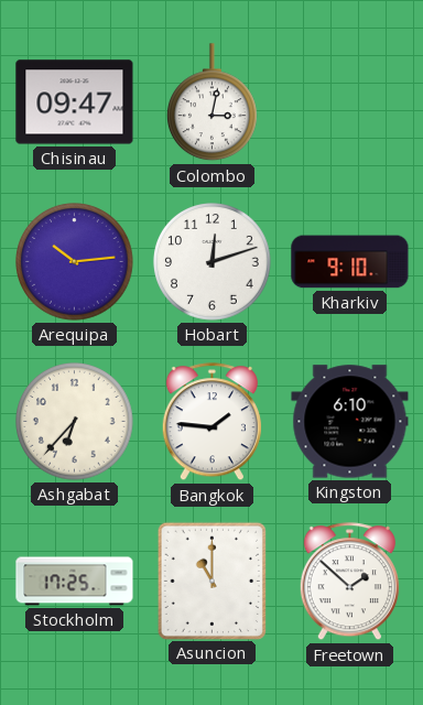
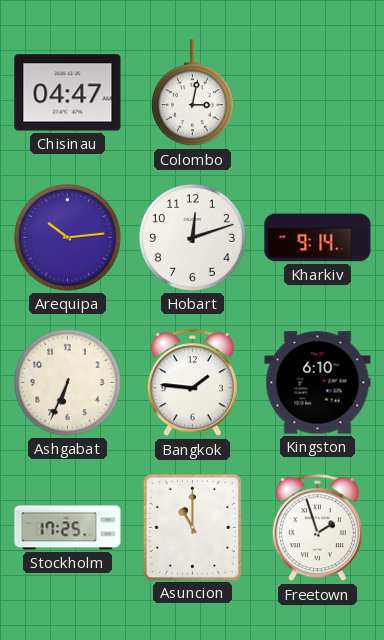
Chisinau: 09:47 -> 04:47
Kharkiv: 9:10 -> 9:14
Ashgabat: 6:37 -> 6:34
Freetown: 1:52 -> 1:57
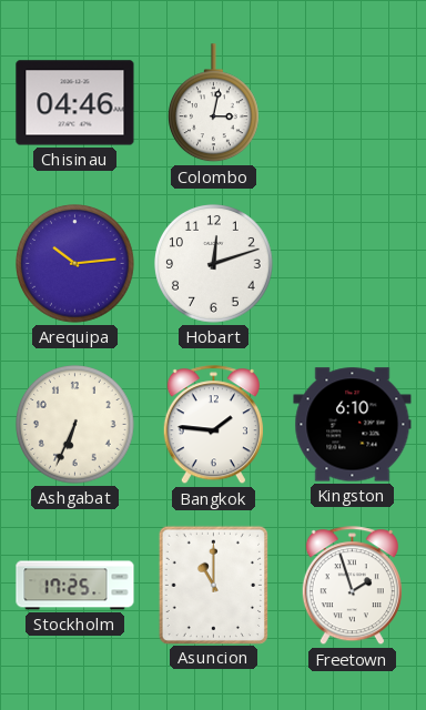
Chisinau: 04:47 -> 04:46
Kharkiv: 9:14 -> none
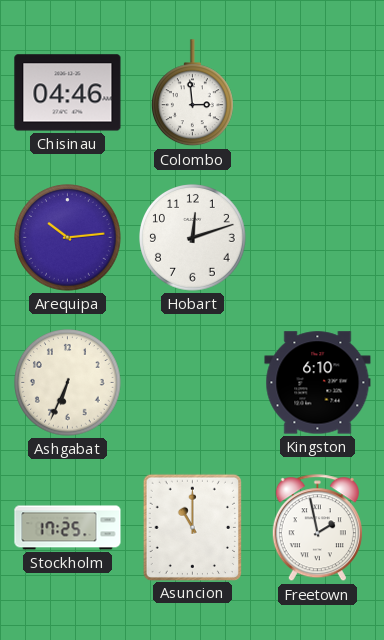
Colombo: 3:02 -> 2:59
Bangkok: 1:46 -> none
Freetown: 1:57 -> 1:58
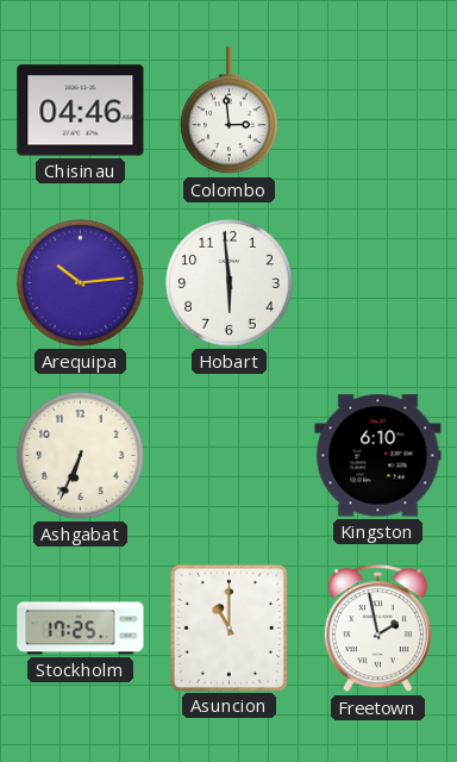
Hobart: 12:12 -> 5:59
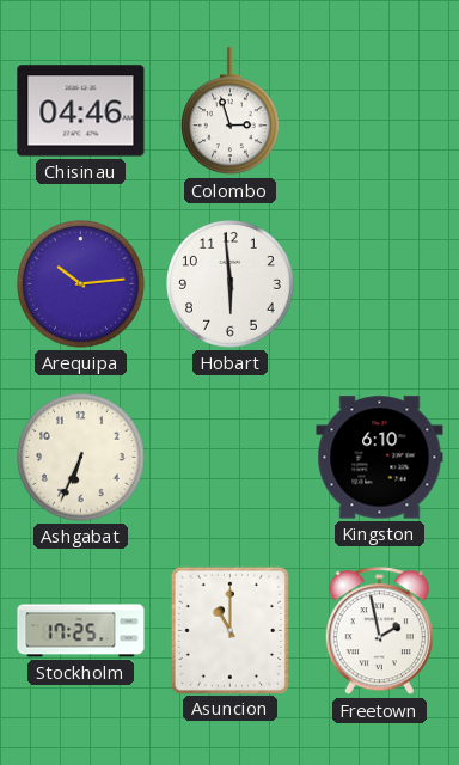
Colombo: 2:59 -> 2:57
